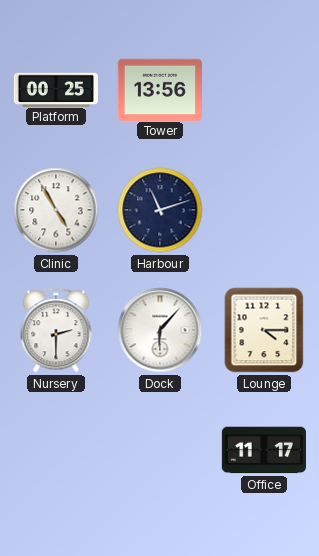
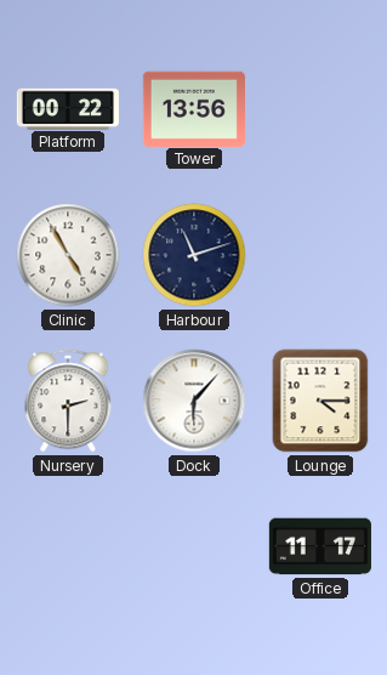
Platform: 00:25 -> 00:22
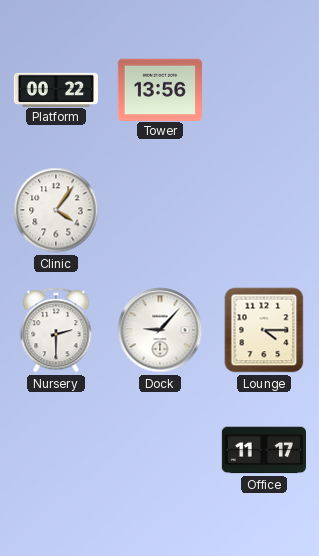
Clinic: 4:55 -> 4:06
Harbour: 11:12 -> none
Dock: 6:07 -> 9:07
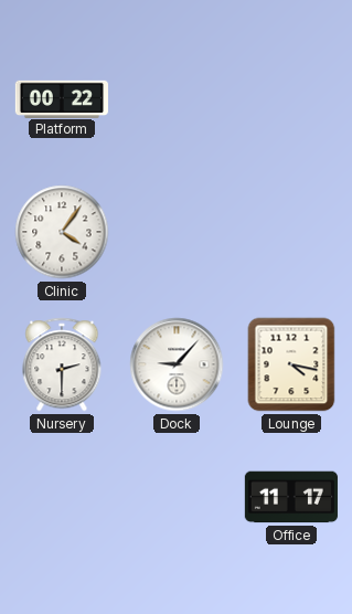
Tower: 13:56 -> none
Lounge: 4:15 -> 4:17
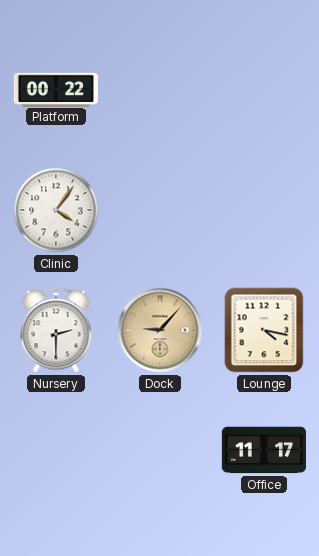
Dock dial: white -> champagne
